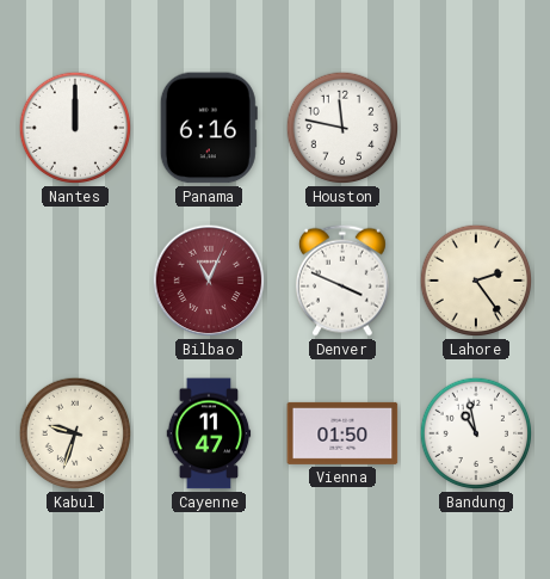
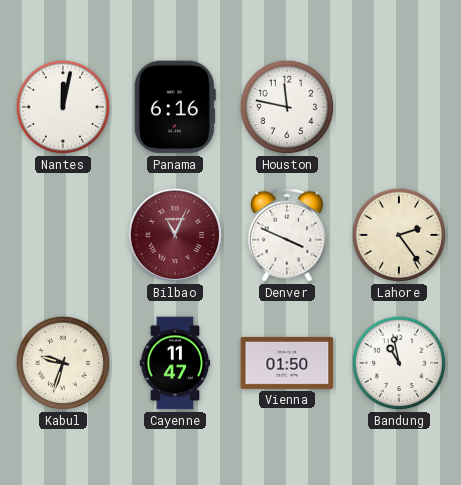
Nantes: 12:00 -> 12:02
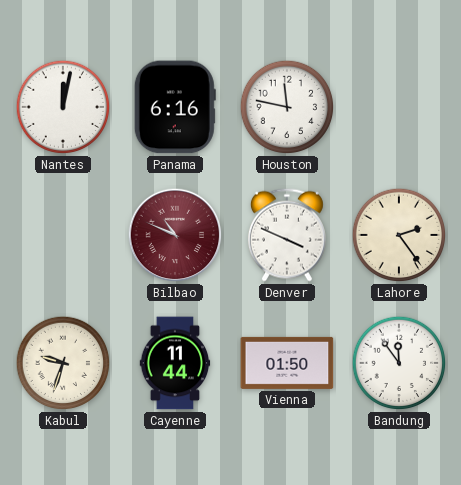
Bilbao: 11:04 -> 10:49
Cayenne: 11:47 -> 11:44
Bandung: 10:58 -> 11:54
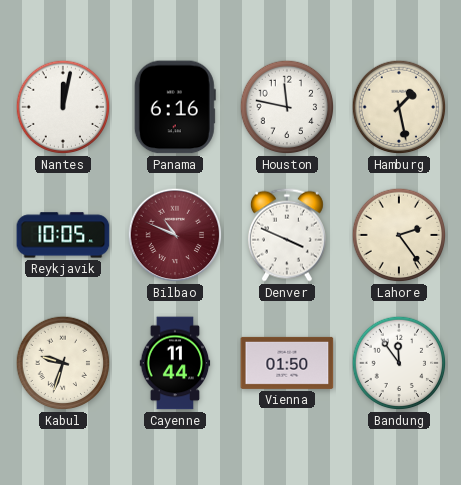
Hamburg: none -> 1:28
Reykjavik: none -> 10:05
